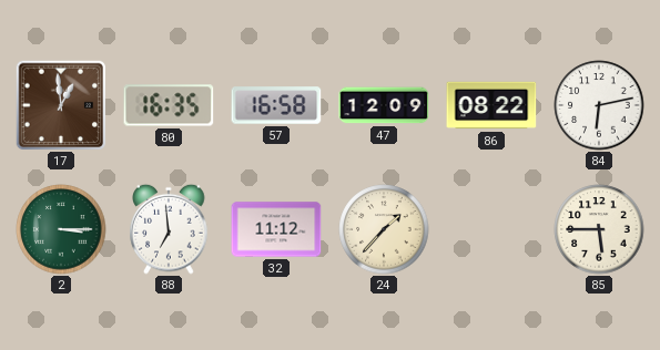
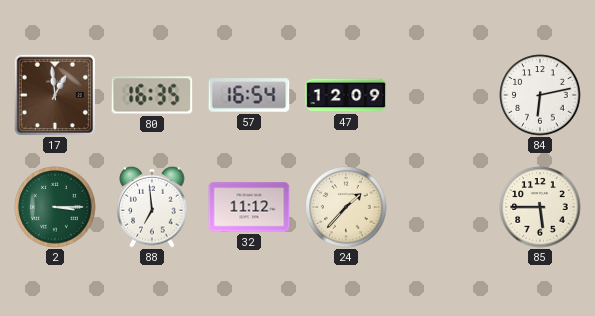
57: 16:58 -> 16:54
86: 08:22 -> none
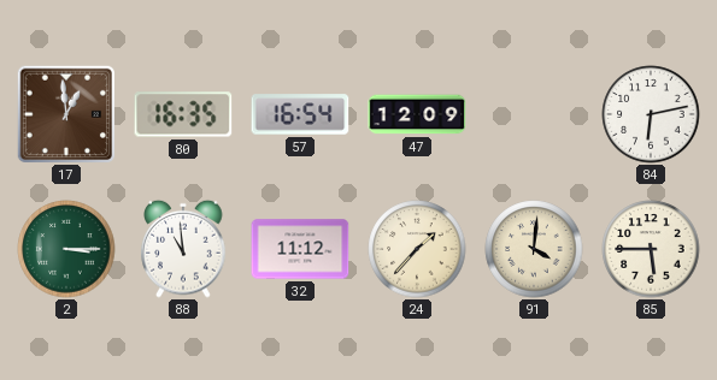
88: 6:59 -> 10:59
91: none -> 4:01
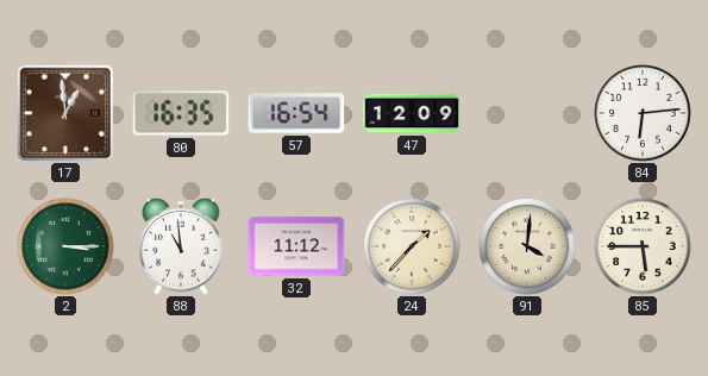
84: 6:13 -> 6:14
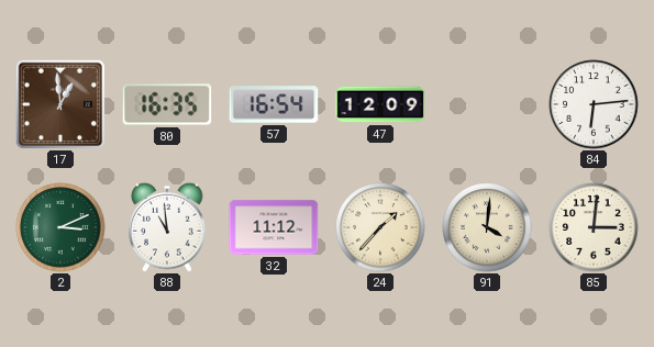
2: 3:15 -> 3:11
85: 5:45 -> 3:01
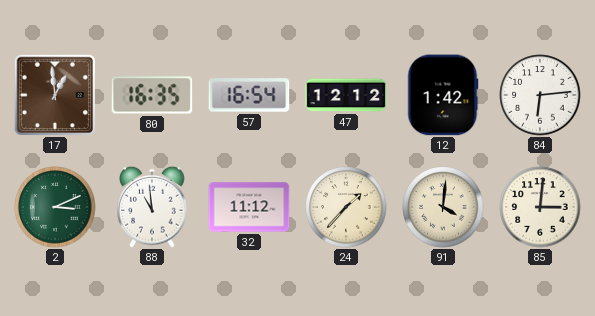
47: 12:09 -> 12:12
12: none -> 1:42
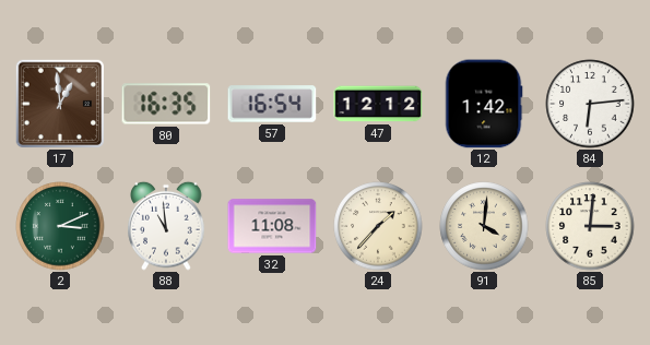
32: 11:12 -> 11:08
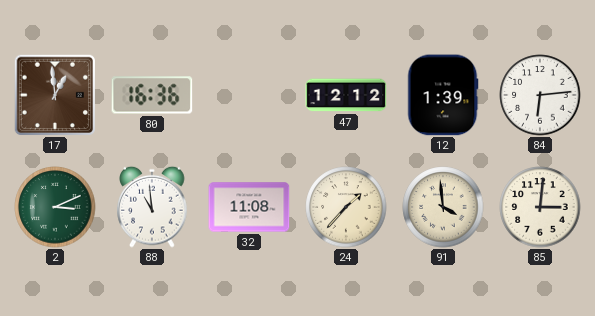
80: 16:35 -> 16:36
57: 16:54 -> none
12: 1:42 -> 1:39
91: 4:01 -> 3:59
